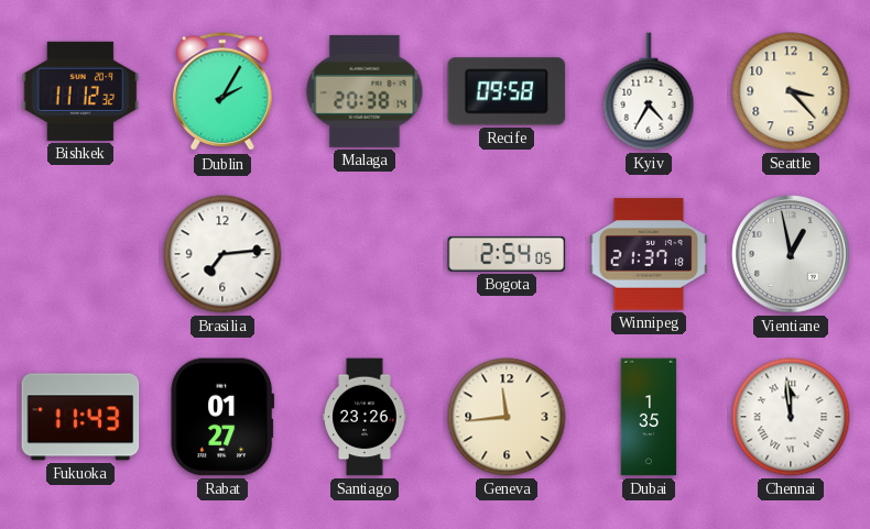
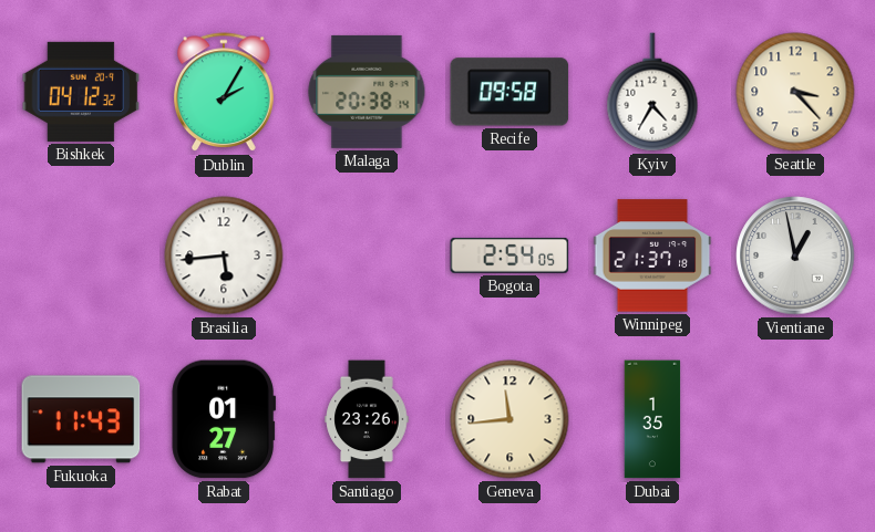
Bishkek: 11:12 -> 04:12
Brasilia: 7:14 -> 5:44
Chennai: 11:59 -> none
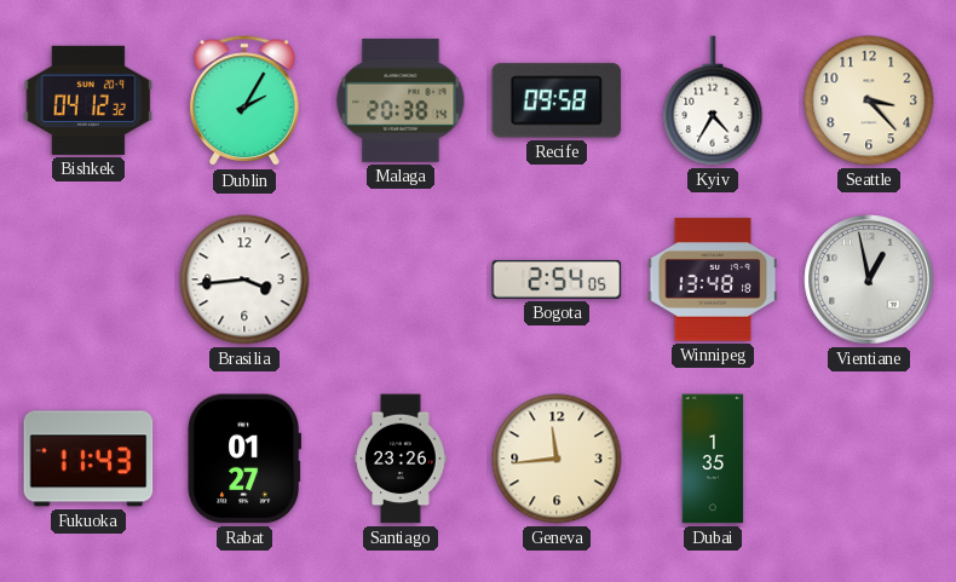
Brasilia: 5:44 -> 3:44
Winnipeg: 21:37 -> 13:48
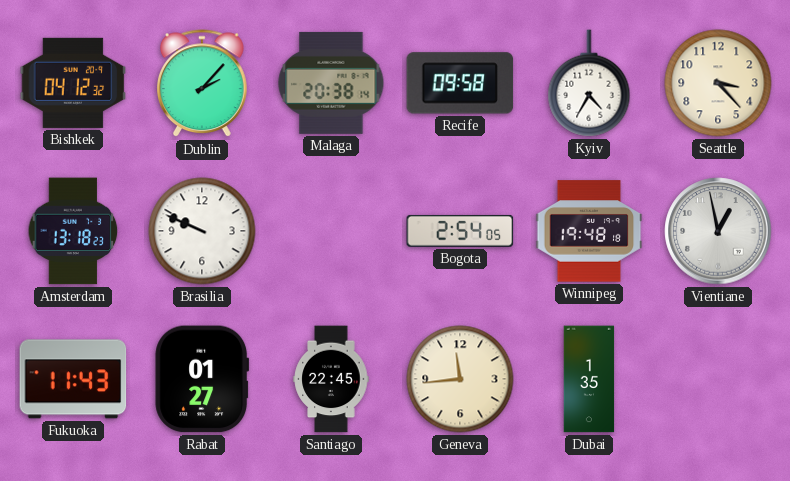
Dublin: 2:05 -> 2:07
Amsterdam: none -> 13:18
Brasilia: 3:44 -> 9:49
Winnipeg: 13:48 -> 19:48
Santiago: 23:26 -> 22:45
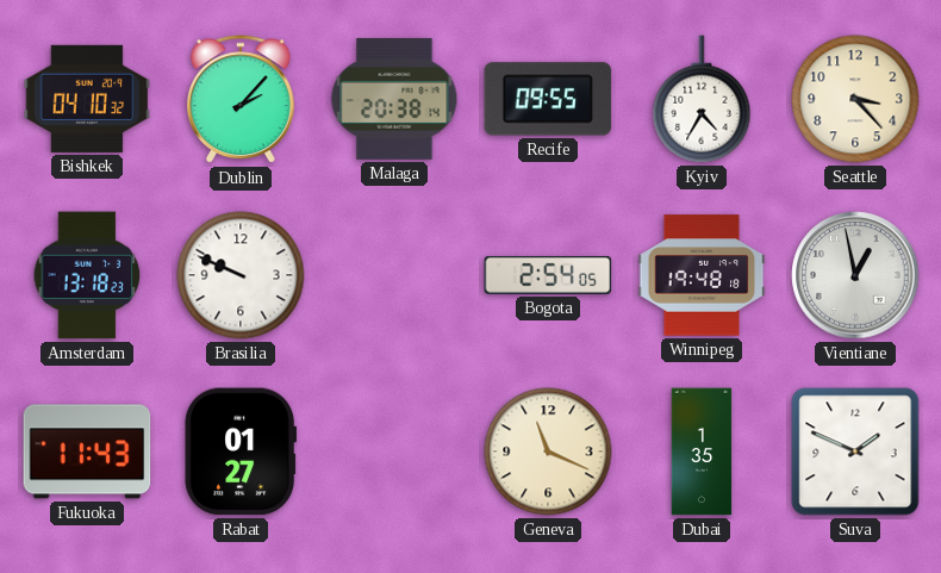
Bishkek: 04:12 -> 04:10
Recife: 09:58 -> 09:55
Santiago: 22:45 -> none
Geneva: 11:44 -> 11:19
Suva: none -> 1:49
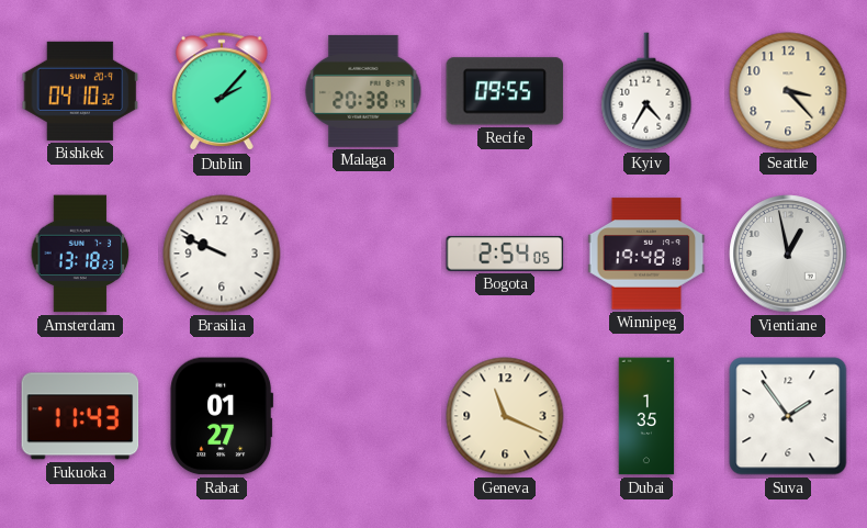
Suva: 1:49 -> 1:54
